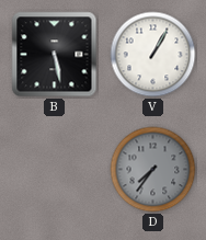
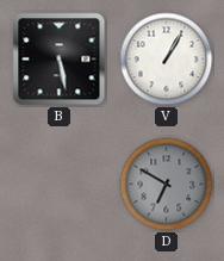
D: 7:36 -> 6:50
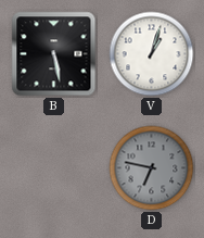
V: 1:05 -> 1:03
D: 6:50 -> 6:47
